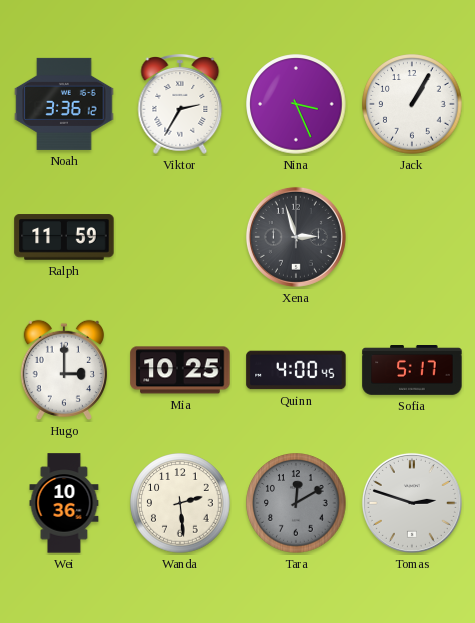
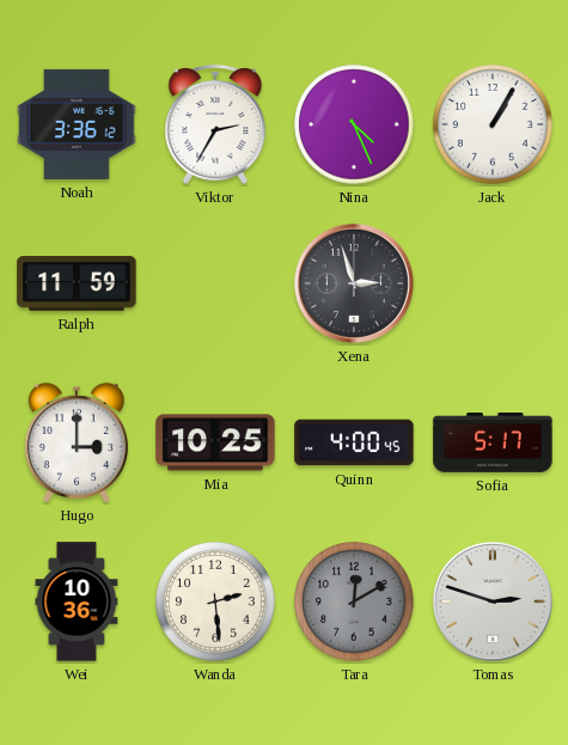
Nina: 3:26 -> 4:26
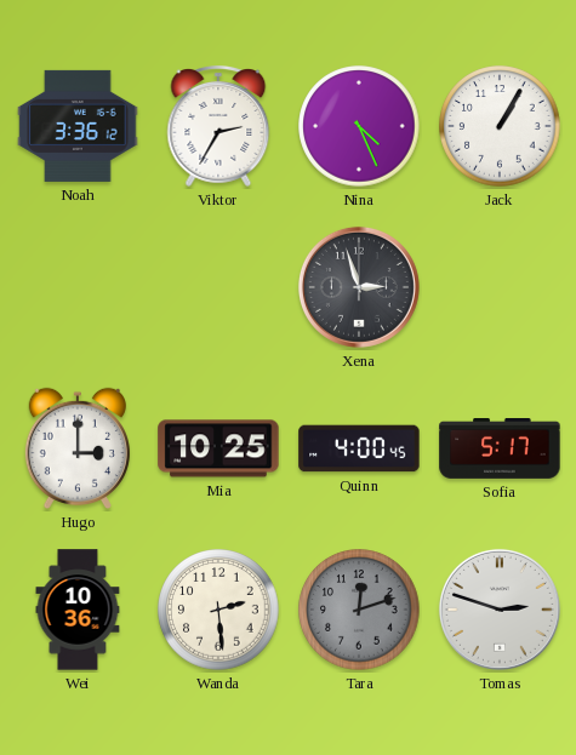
Ralph: 11:59 -> none
Tara: 12:10 -> 12:12
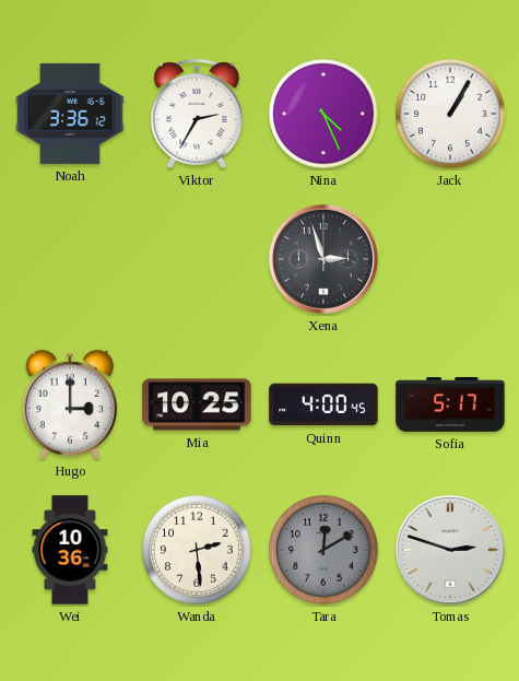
Tara: 12:12 -> 12:10
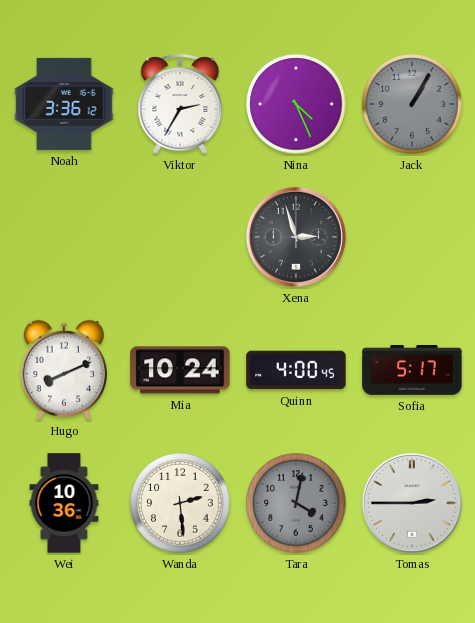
Jack dial: white -> grey
Hugo: 3:00 -> 8:11
Mia: 10:25 -> 10:24
Tara: 12:10 -> 4:02
Tomas: 2:48 -> 2:45
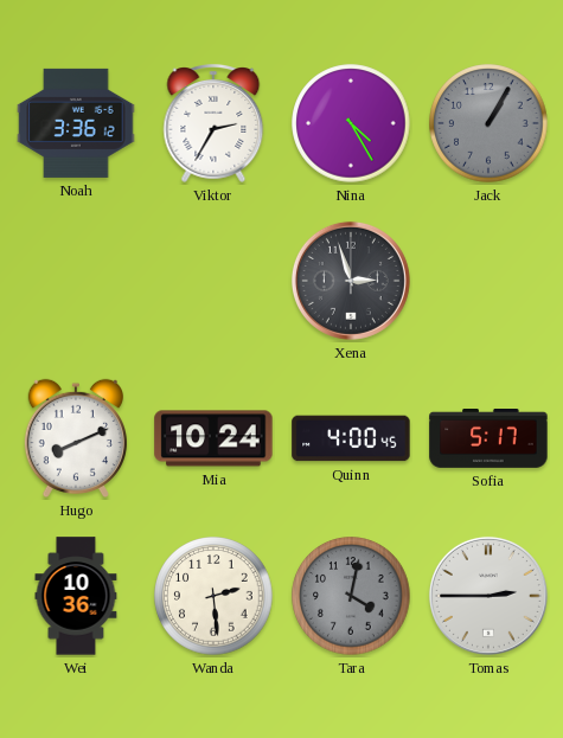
Nina: 4:26 -> 4:25
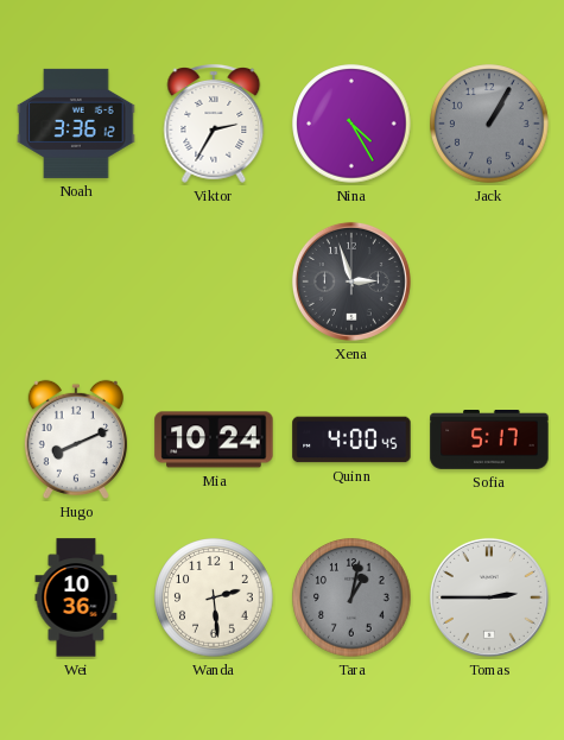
Tara: 4:02 -> 1:02
